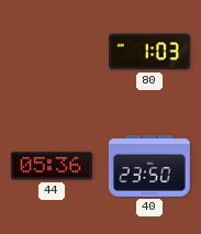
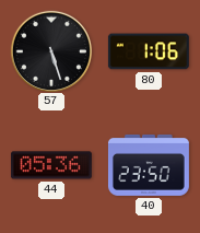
57: none -> 5:27
80: 1:03 -> 1:06
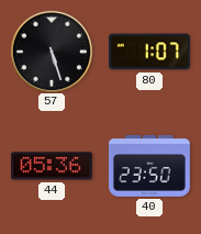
80: 1:06 -> 1:07
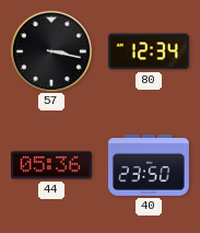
57: 5:27 -> 3:17
80: 1:07 -> 12:34
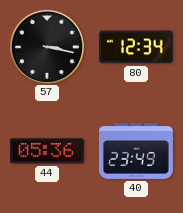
40: 23:50 -> 23:49
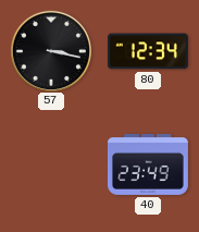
44: 05:36 -> none
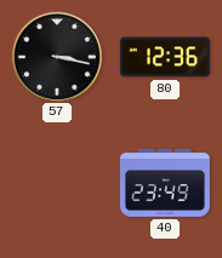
80: 12:34 -> 12:36
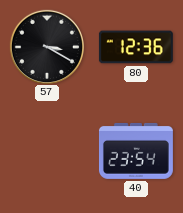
57: 3:17 -> 3:20
40: 23:49 -> 23:54
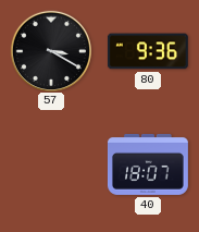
80: 12:36 -> 9:36
40: 23:54 -> 18:07
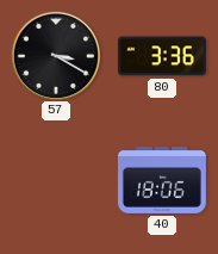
80: 9:36 -> 3:36
40: 18:07 -> 18:06
